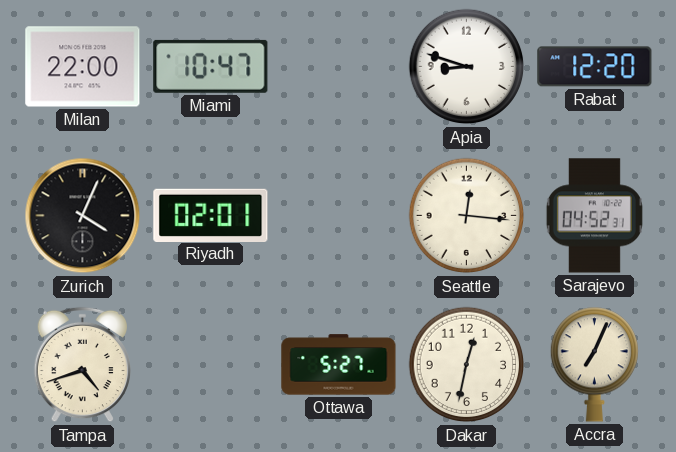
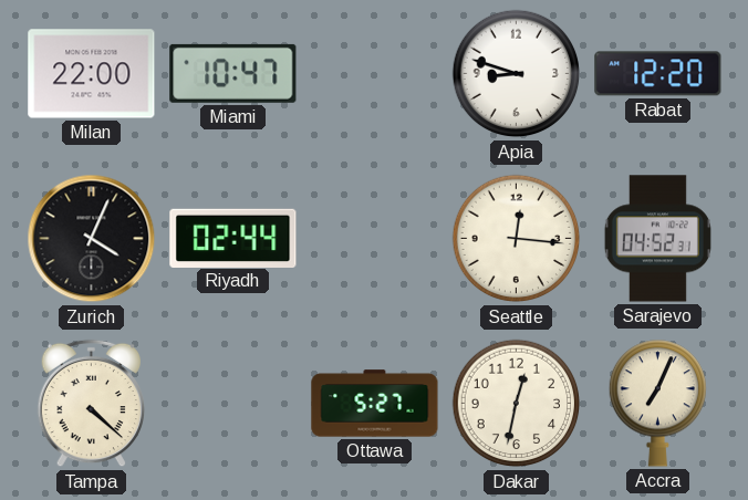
Riyadh: 02:01 -> 02:44
Tampa: 4:42 -> 4:22
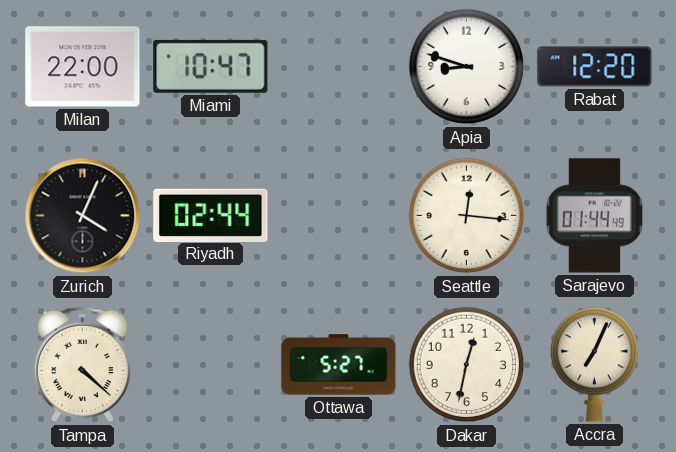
Sarajevo: 04:52 -> 01:44
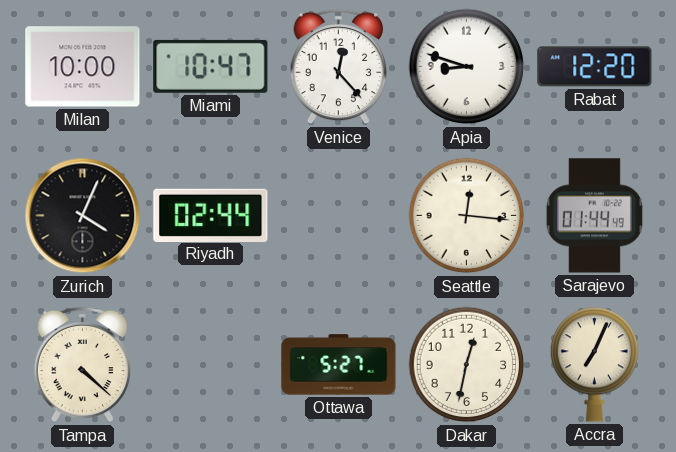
Milan: 22:00 -> 10:00
Venice: none -> 12:23
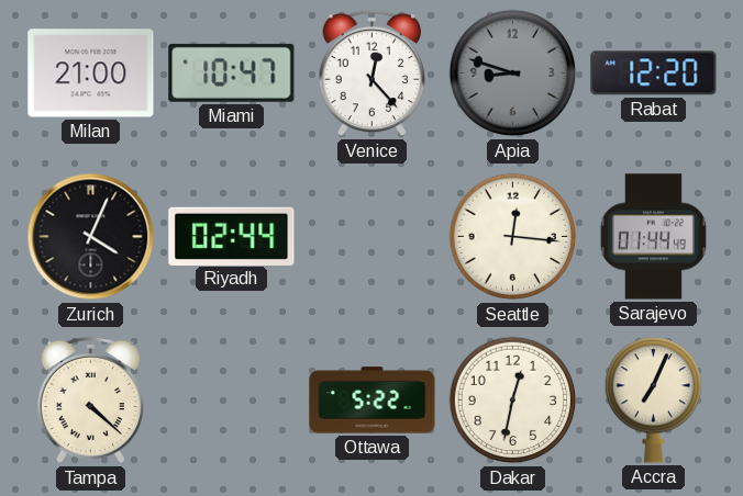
Milan: 10:00 -> 21:00
Apia dial: white -> grey
Ottawa: 5:27 -> 5:22
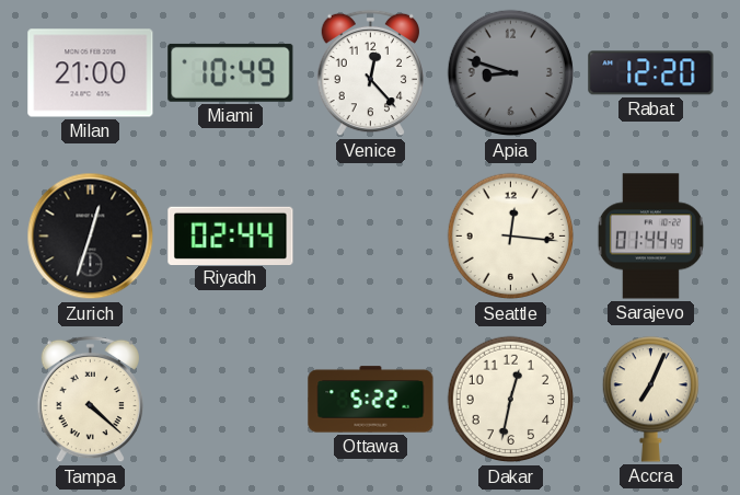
Miami: 10:47 -> 10:49
Zurich: 4:04 -> 12:33
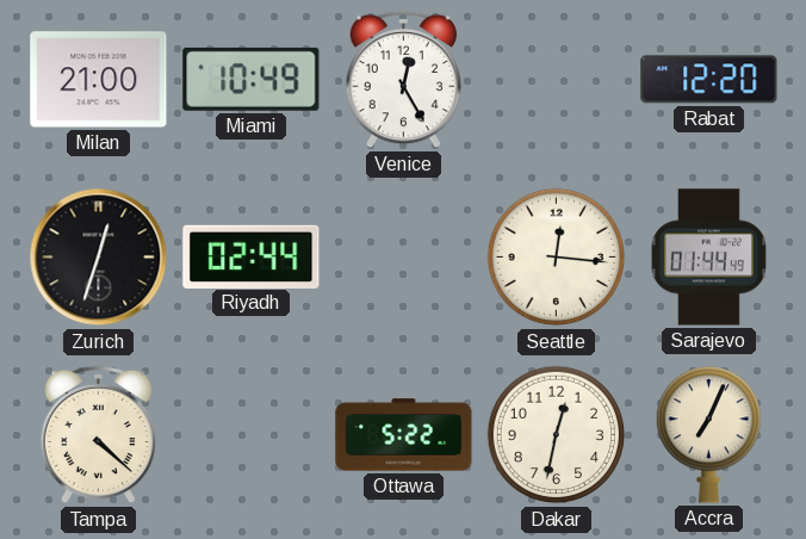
Venice: 12:23 -> 12:25
Apia: 8:48 -> none
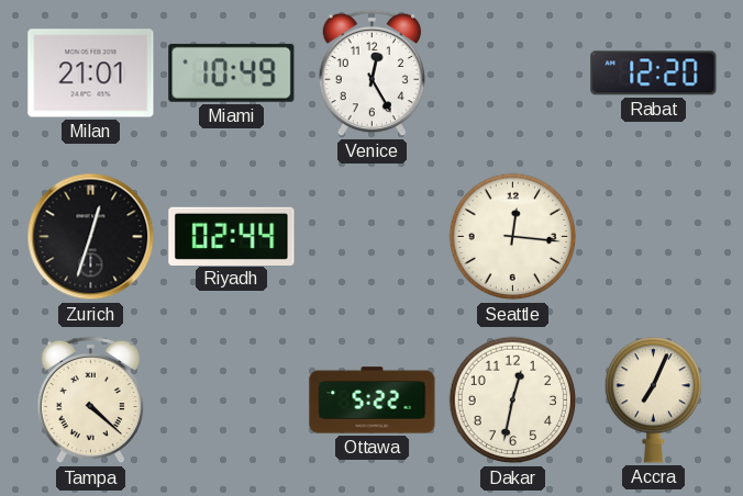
Milan: 21:00 -> 21:01
Sarajevo: 01:44 -> none
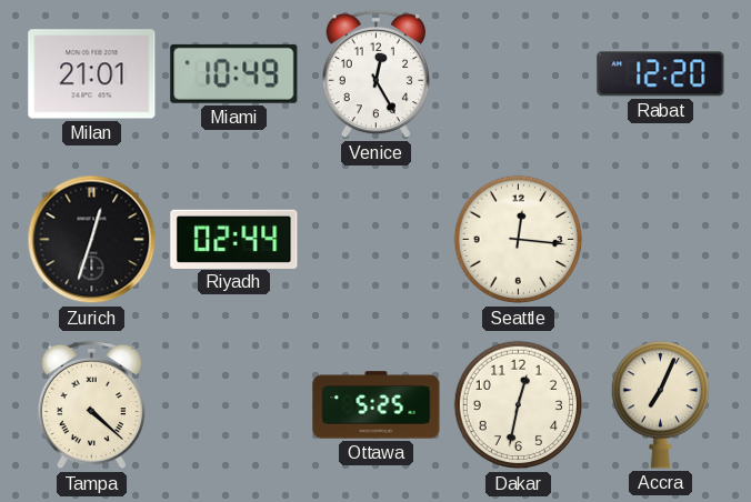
Ottawa: 5:22 -> 5:25
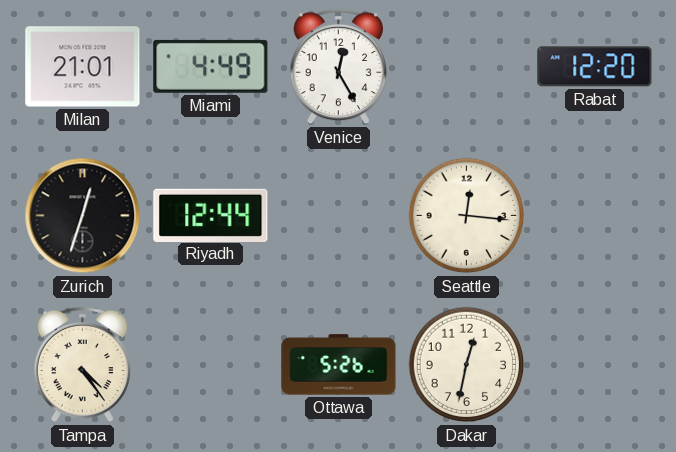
Miami: 10:49 -> 4:49
Riyadh: 02:44 -> 12:44
Tampa: 4:22 -> 4:24
Ottawa: 5:25 -> 5:26
Accra: 7:04 -> none
